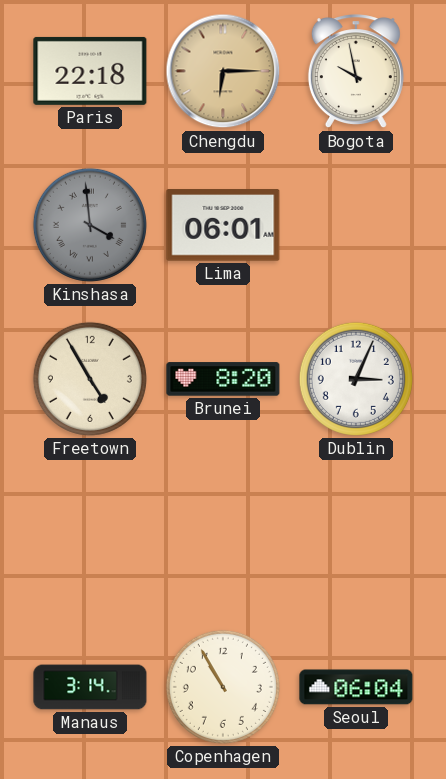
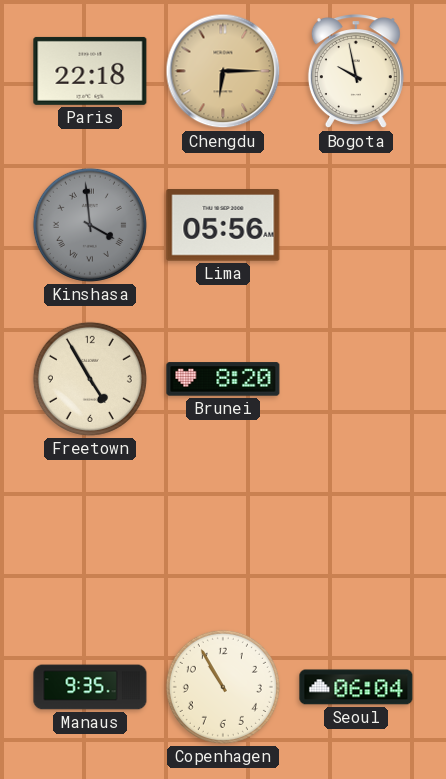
Lima: 06:01 -> 05:56
Dublin: 3:04 -> none
Manaus: 3:14 -> 9:35
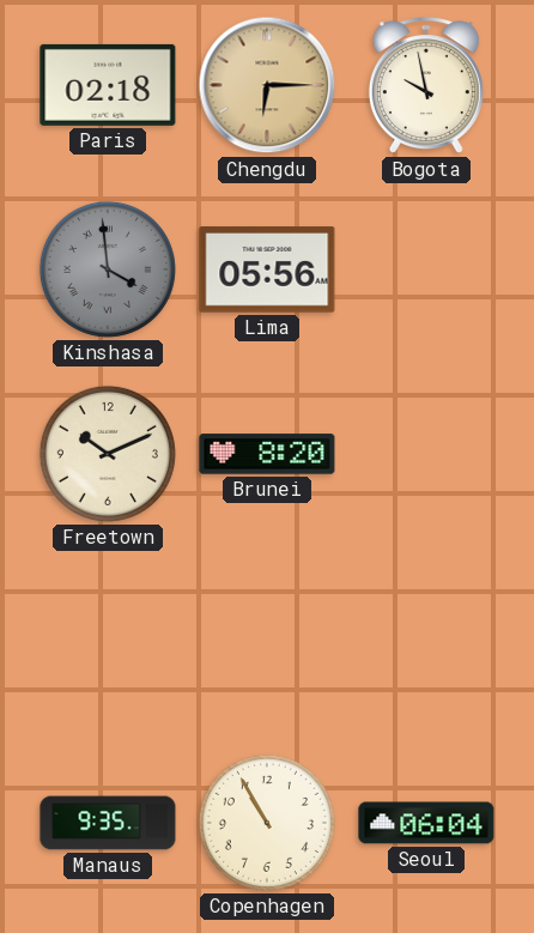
Paris: 22:18 -> 02:18
Freetown: 4:55 -> 10:11
